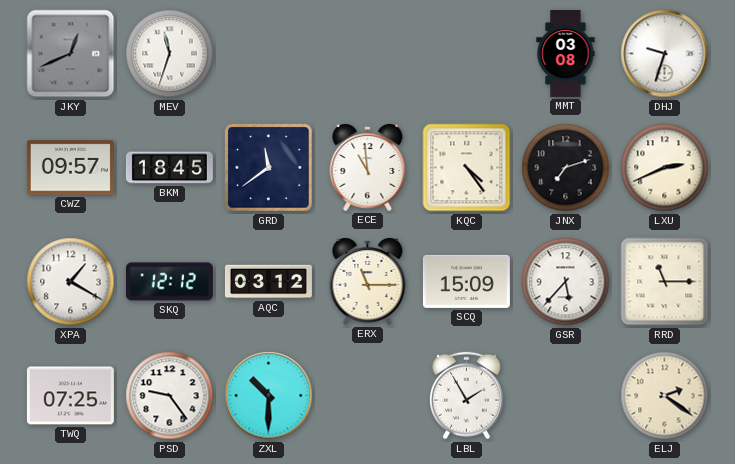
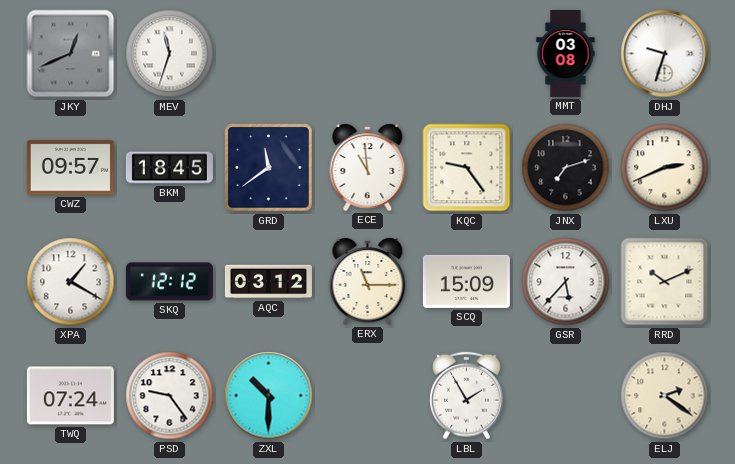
KQC: 4:24 -> 9:24
RRD: 11:15 -> 10:11
TWQ: 07:25 -> 07:24
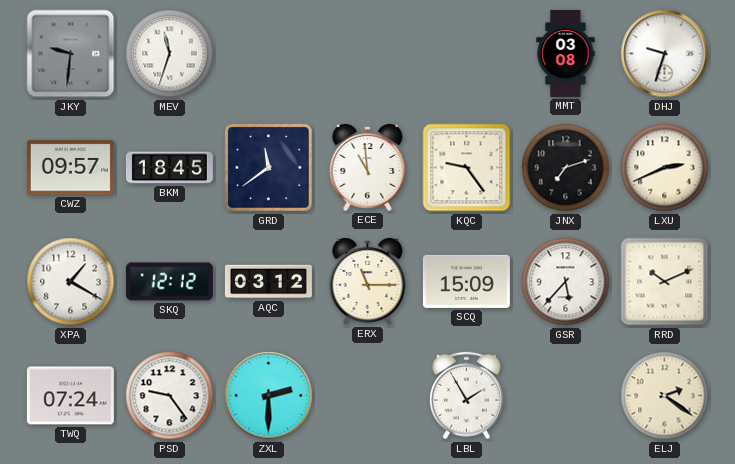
JKY: 12:41 -> 9:31
ZXL: 10:30 -> 2:30
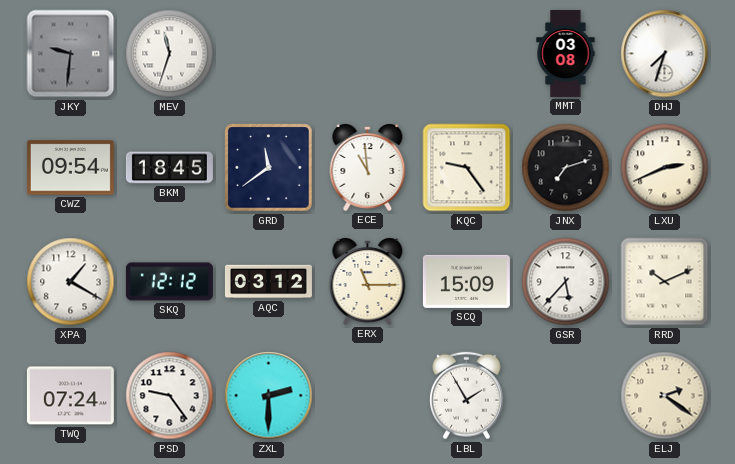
DHJ: 9:33 -> 7:33
CWZ: 09:57 -> 09:54
